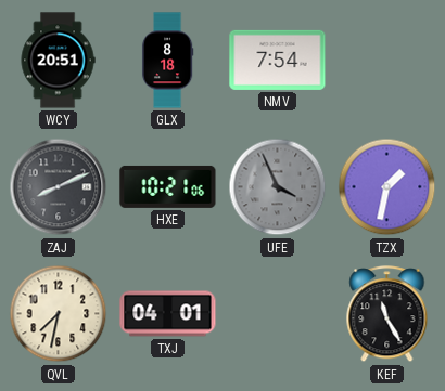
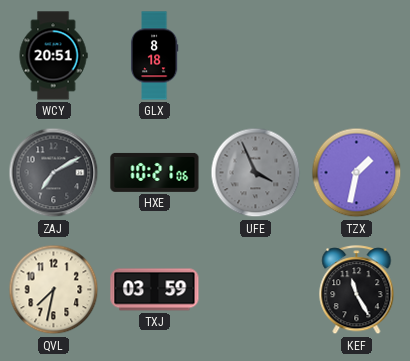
NMV: 7:54 -> none
ZAJ: 8:11 -> 7:10
TXJ: 04:01 -> 03:59
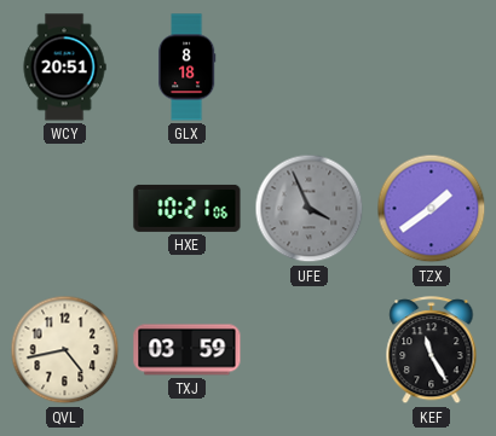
ZAJ: 7:10 -> none
TZX: 1:32 -> 1:39
QVL: 7:32 -> 4:43
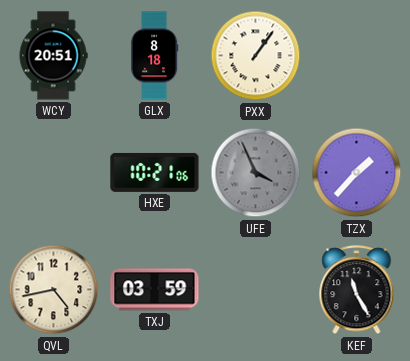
PXX: none -> 1:06
TZX: 1:39 -> 1:37
